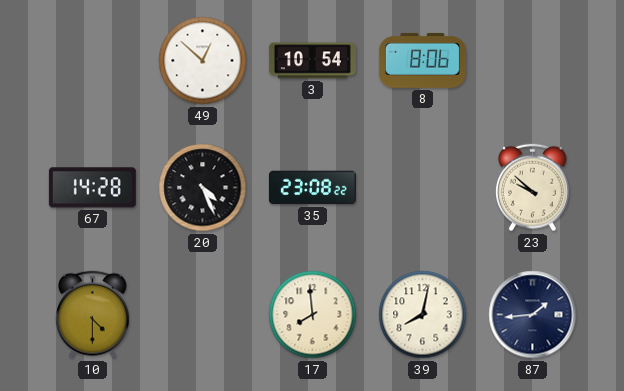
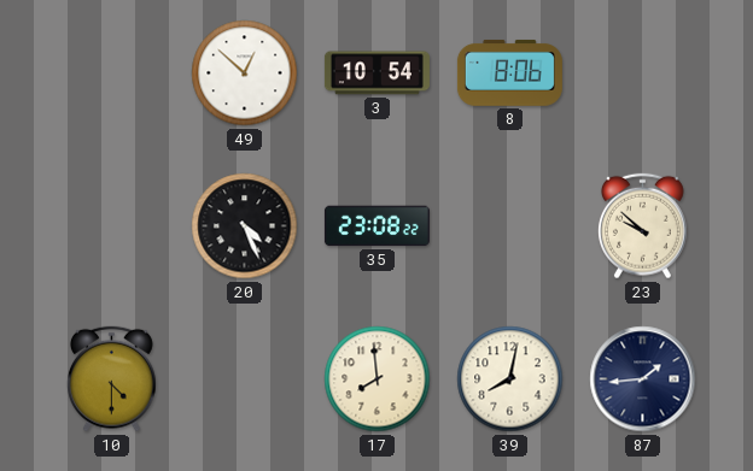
67: 14:28 -> none
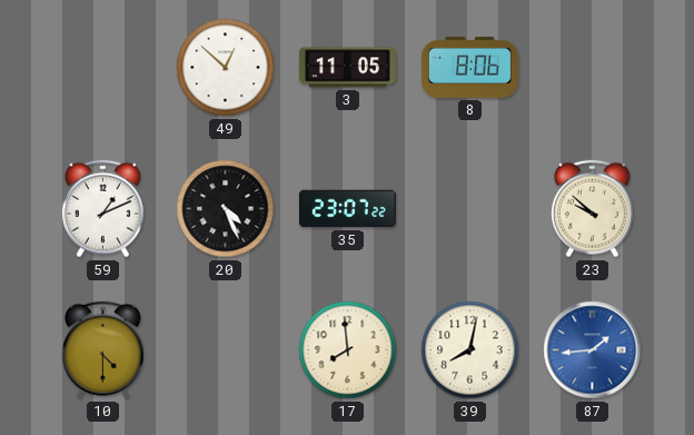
3: 10:54 -> 11:05
59: none -> 1:11
35: 23:08 -> 23:07
87 dial: navy -> blue
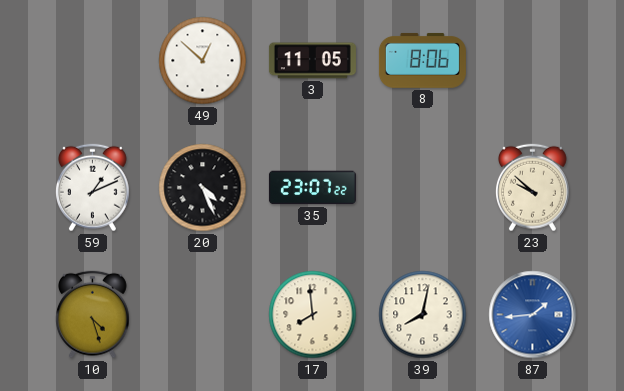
10: 4:30 -> 4:27
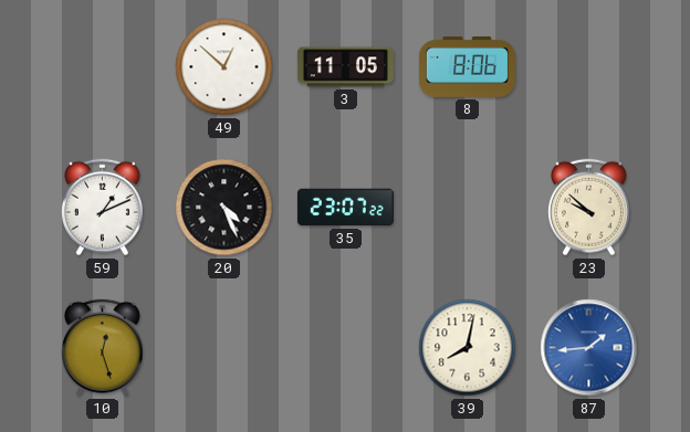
10: 4:27 -> 12:27
17: 7:59 -> none
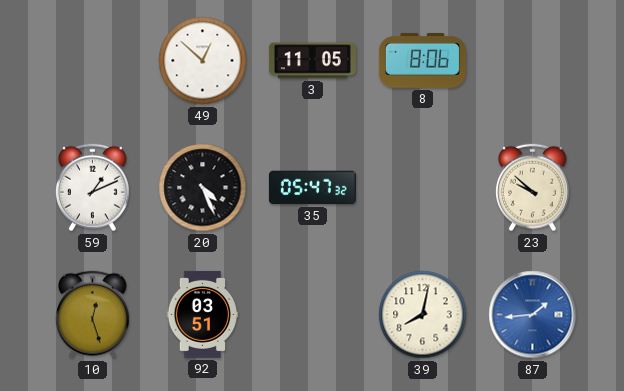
35: 23:07 -> 05:47
92: none -> 03:51
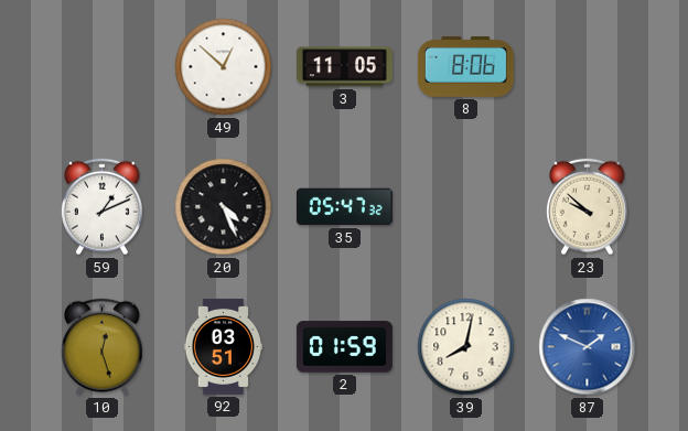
2: none -> 01:59
87: 1:44 -> 1:49
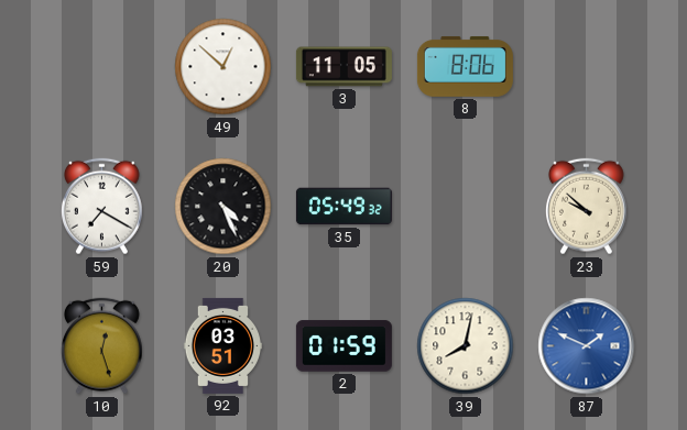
59: 1:11 -> 7:20
35: 05:47 -> 05:49
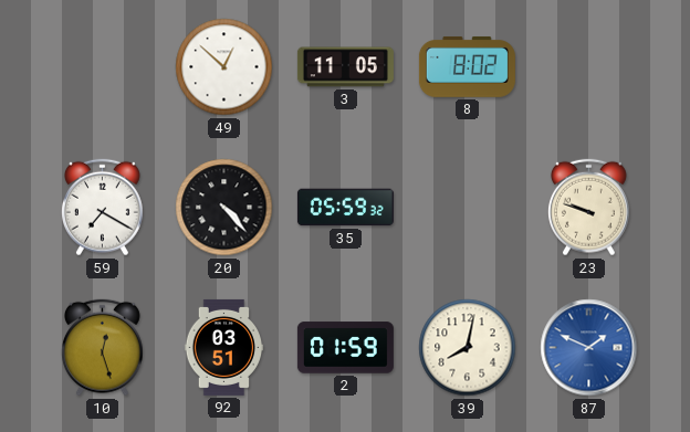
8: 8:06 -> 8:02
20: 4:26 -> 4:23
35: 05:49 -> 05:59
23: 9:52 -> 9:48
